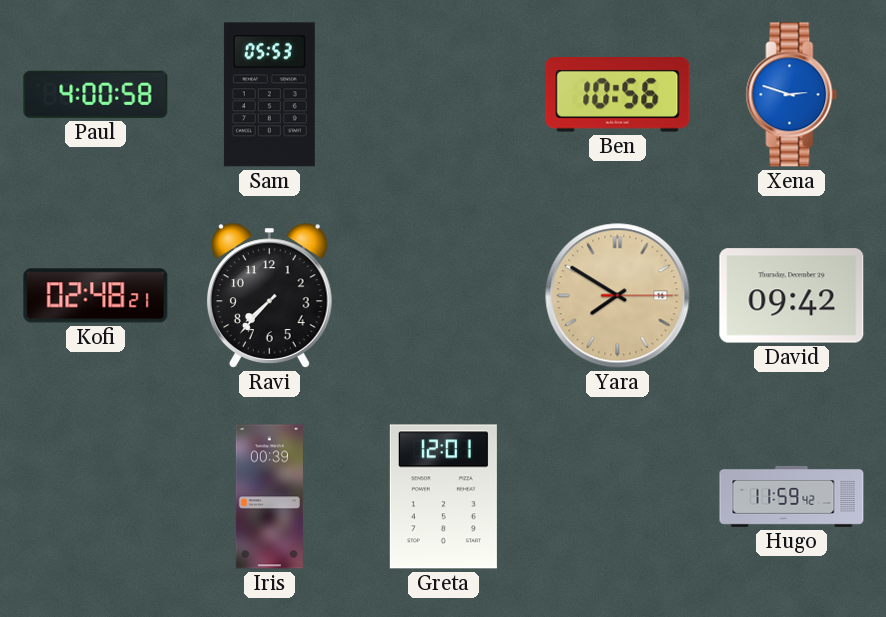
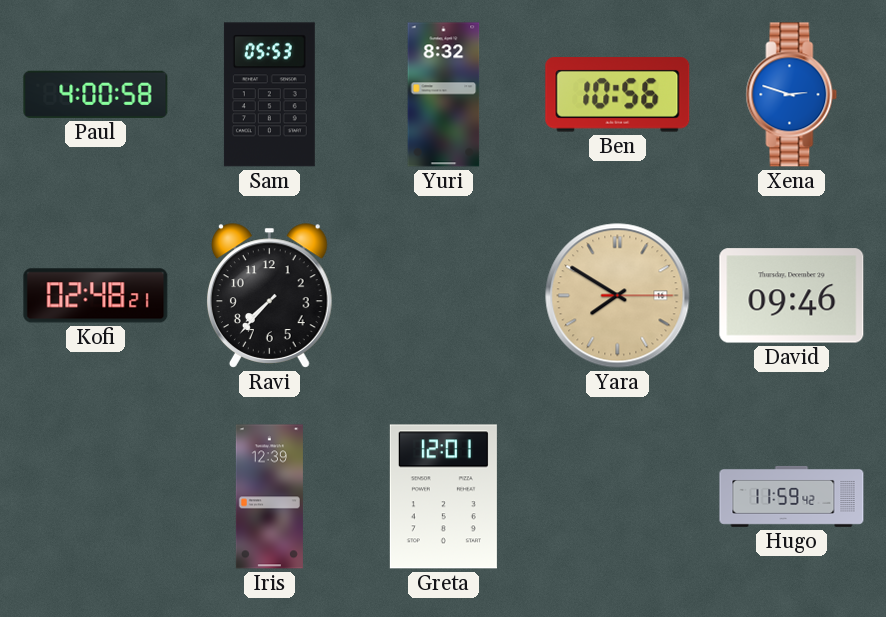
Yuri: none -> 8:32
David: 09:42 -> 09:46
Iris: 00:39 -> 12:39
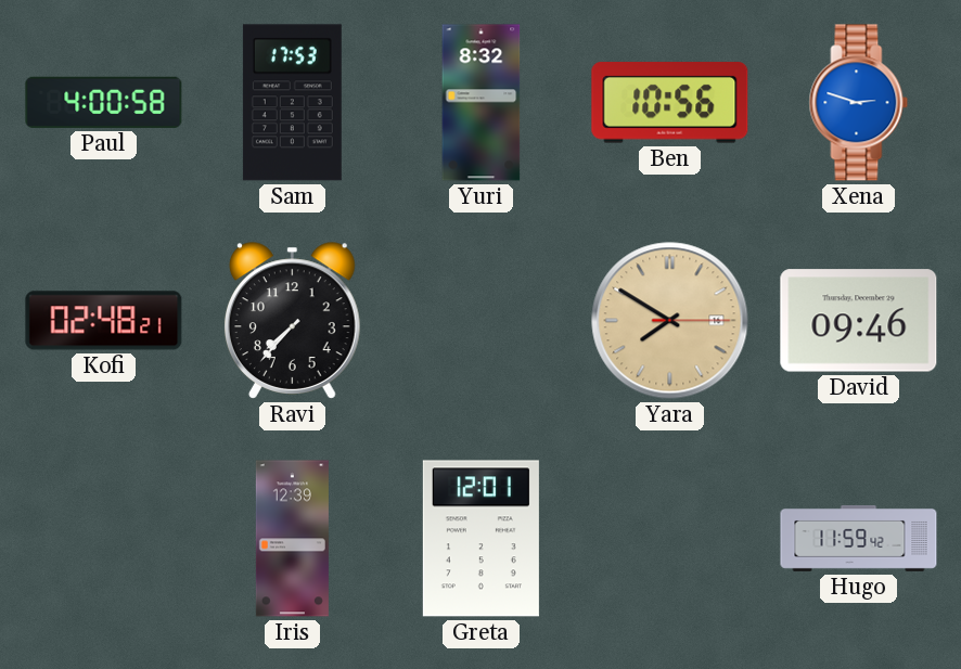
Sam: 05:53 -> 17:53
